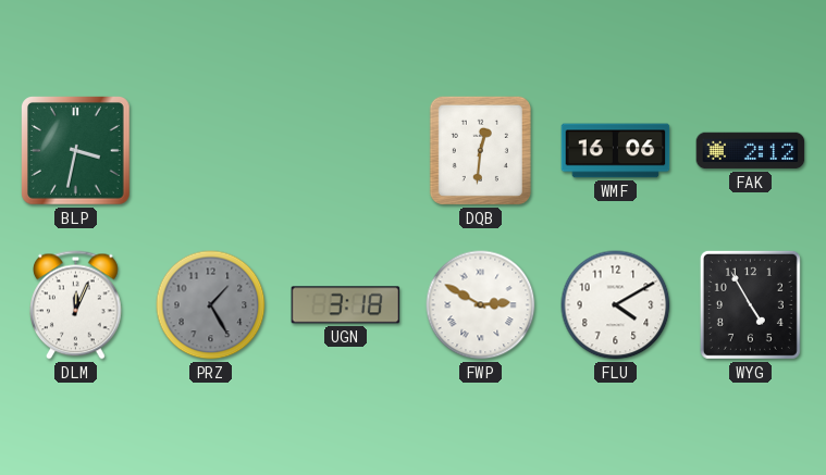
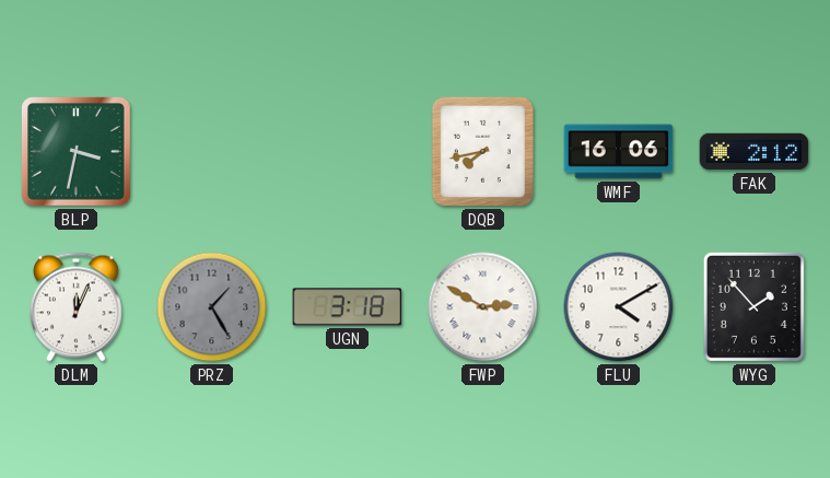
DQB: 12:31 -> 7:43
WYG: 4:55 -> 1:53
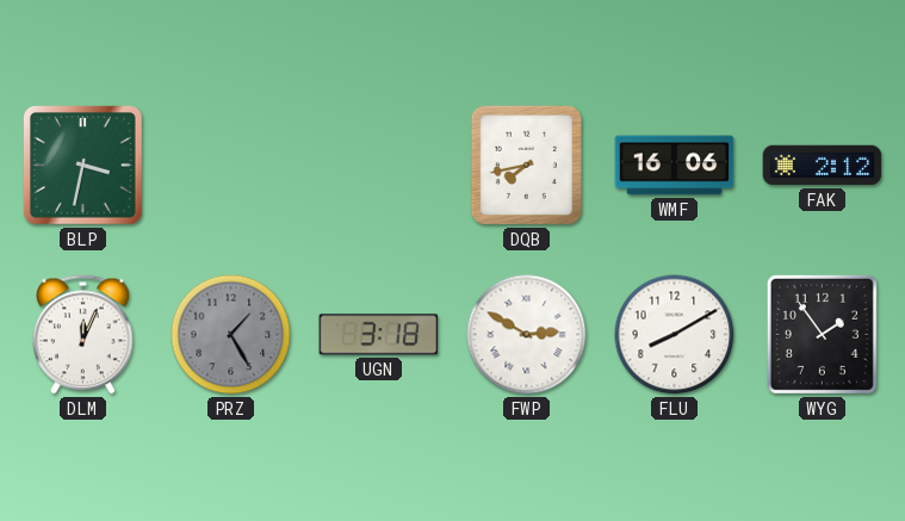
FLU: 4:10 -> 8:10
WYG: 1:53 -> 1:54
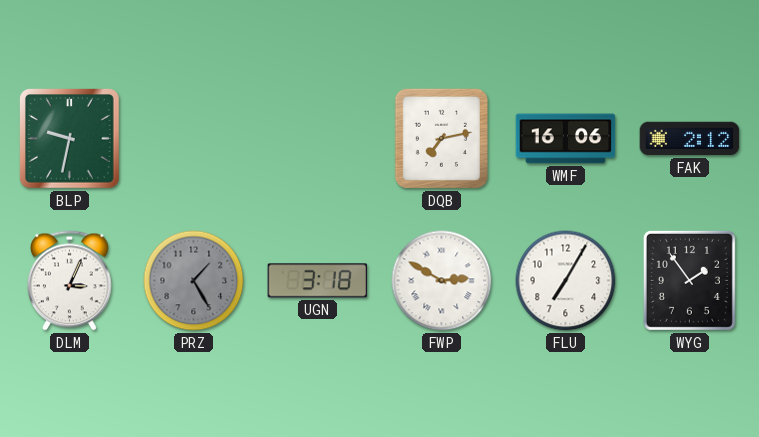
BLP: 3:32 -> 9:32
DQB: 7:43 -> 7:13
DLM: 12:04 -> 3:04
FLU: 8:10 -> 7:05
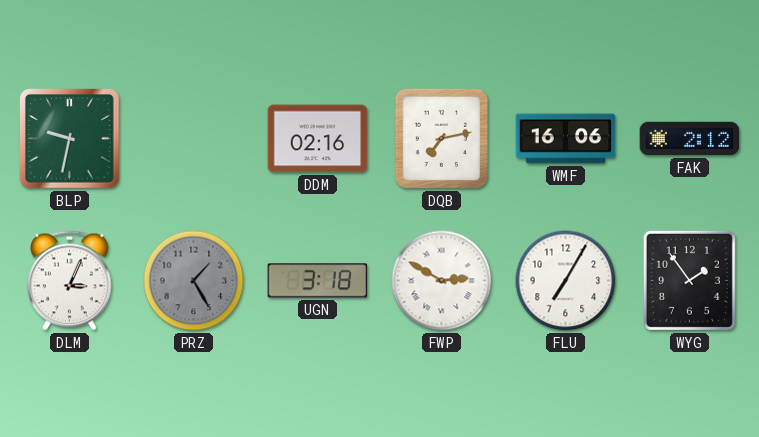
DDM: none -> 02:16
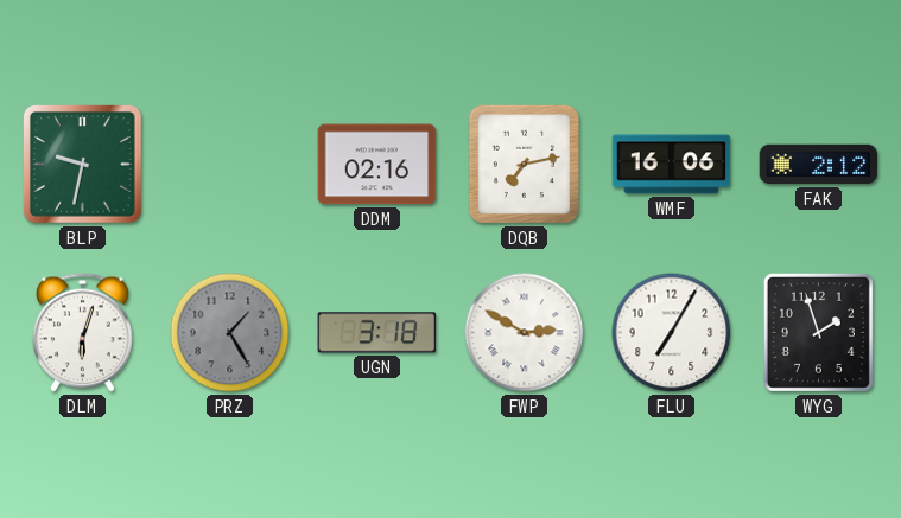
DLM: 3:04 -> 6:03
WYG: 1:54 -> 1:57
